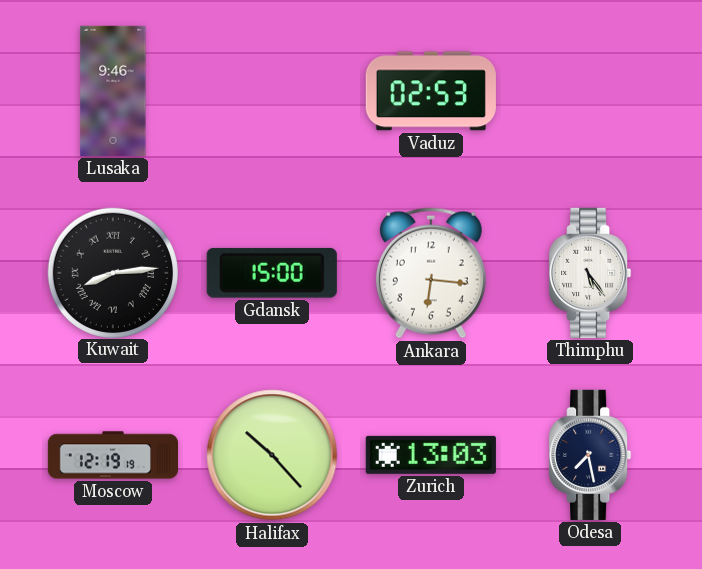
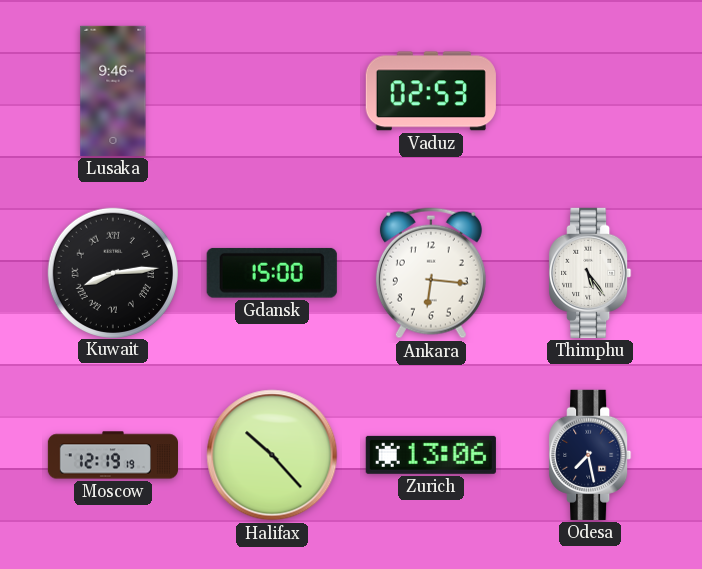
Zurich: 13:03 -> 13:06
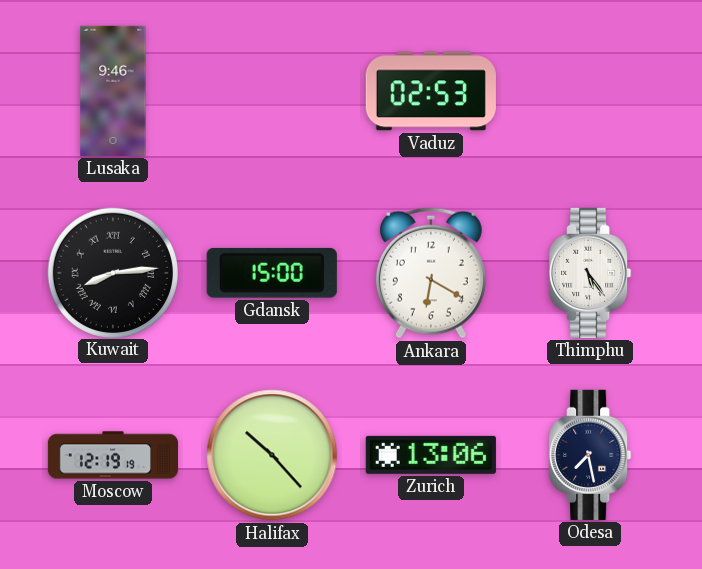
Ankara: 6:16 -> 6:20
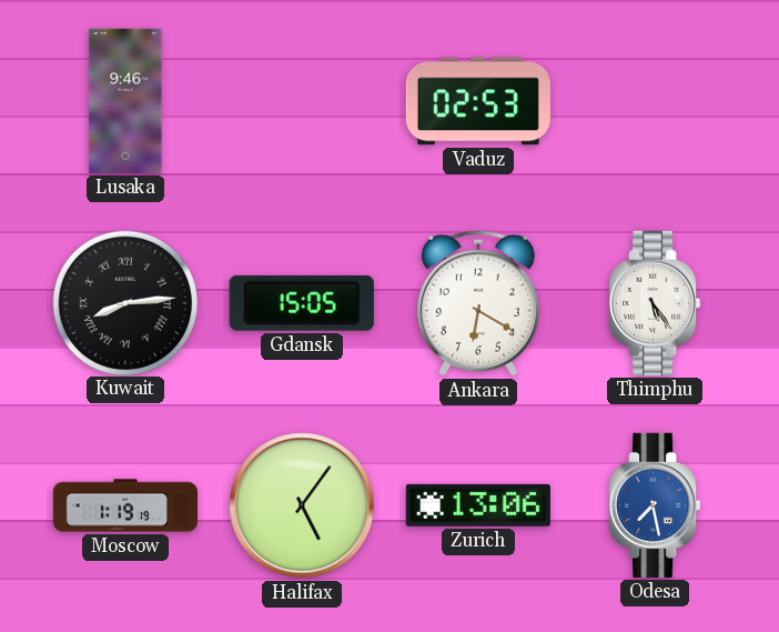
Gdansk: 15:00 -> 15:05
Moscow: 12:19 -> 1:19
Halifax: 10:23 -> 5:06
Odesa dial: navy -> blue
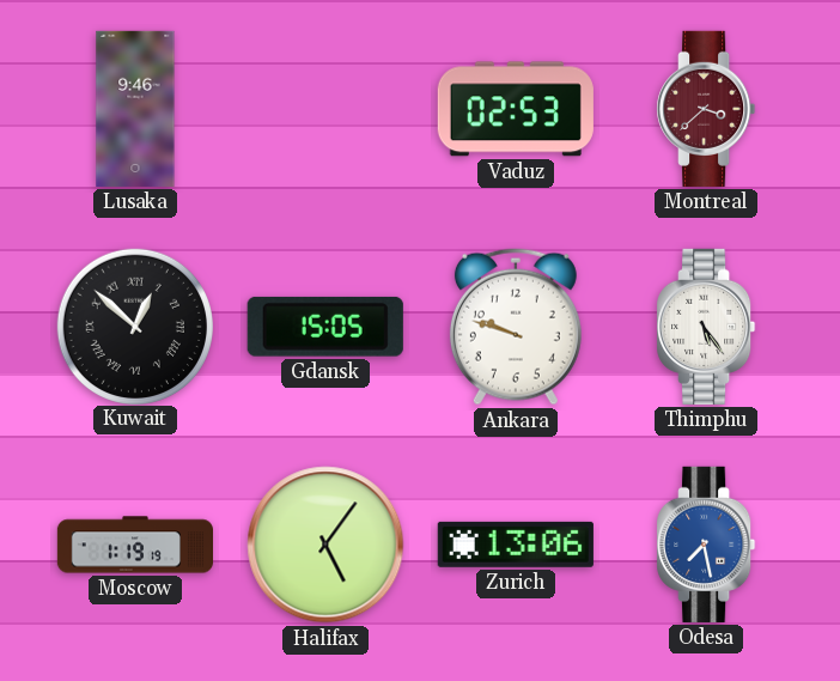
Montreal: none -> 3:38
Kuwait: 8:14 -> 12:52
Ankara: 6:20 -> 9:48
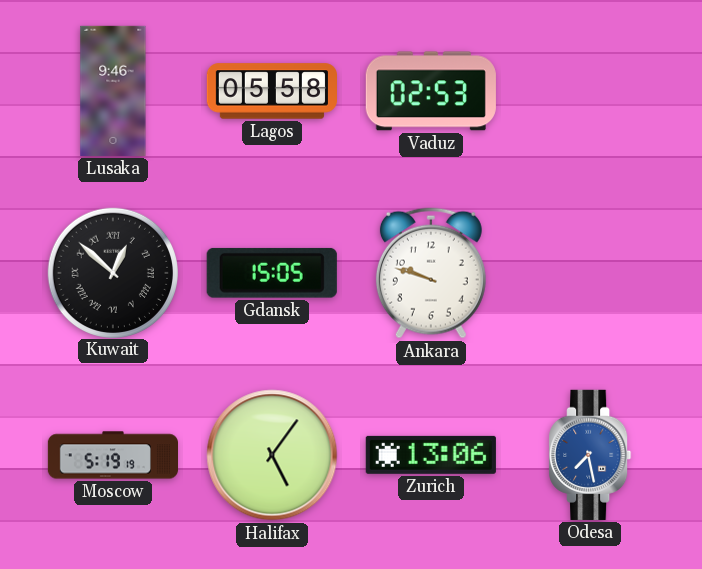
Lagos: none -> 05:58
Montreal: 3:38 -> none
Thimphu: 5:24 -> none
Moscow: 1:19 -> 5:19
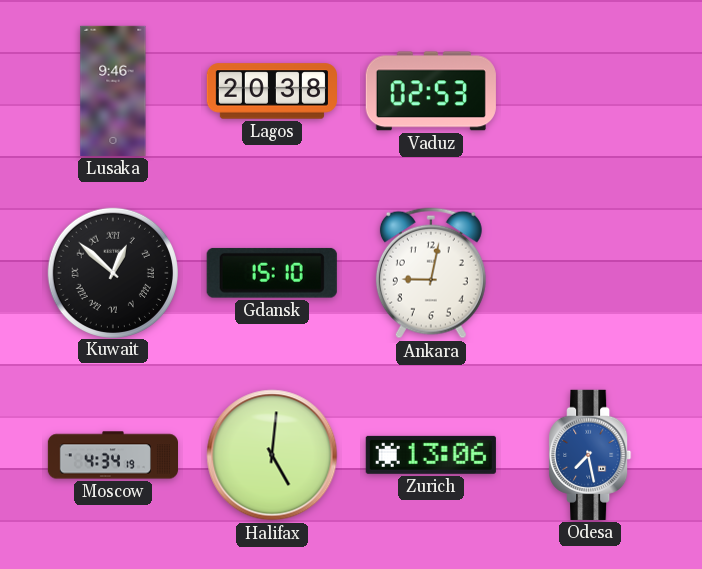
Lagos: 05:58 -> 20:38
Gdansk: 15:05 -> 15:10
Ankara: 9:48 -> 9:02
Moscow: 5:19 -> 4:34
Halifax: 5:06 -> 5:01
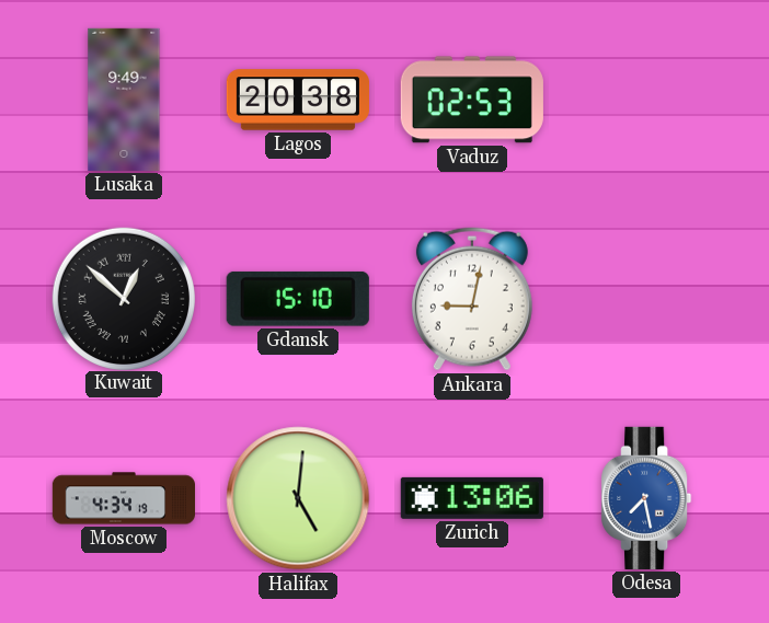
Lusaka: 9:46 -> 9:49
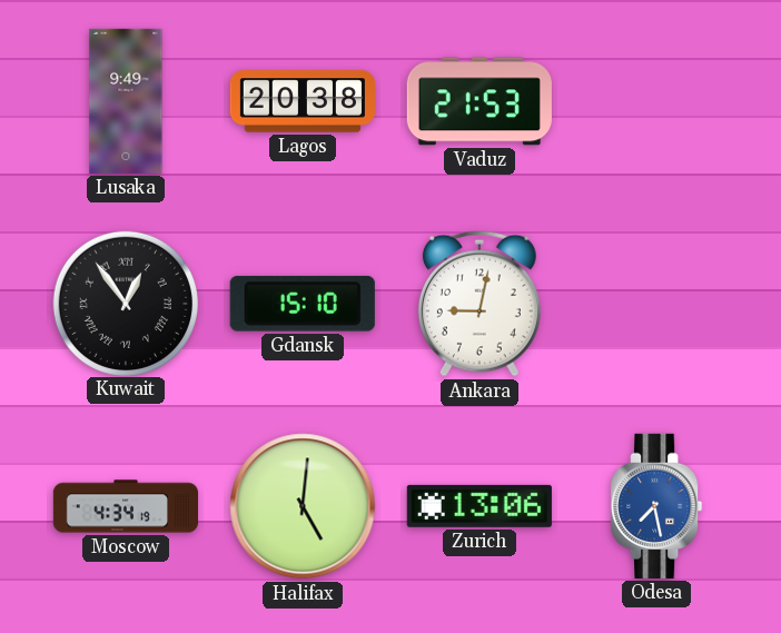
Vaduz: 02:53 -> 21:53
Kuwait: 12:52 -> 12:54
